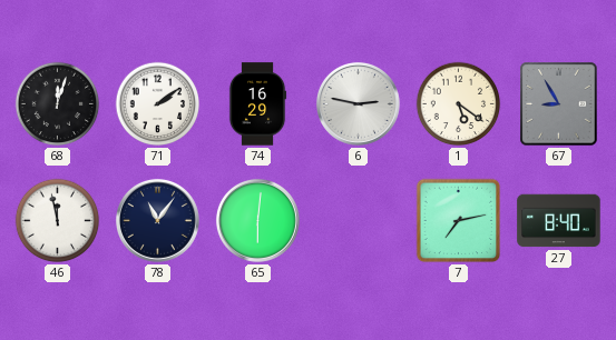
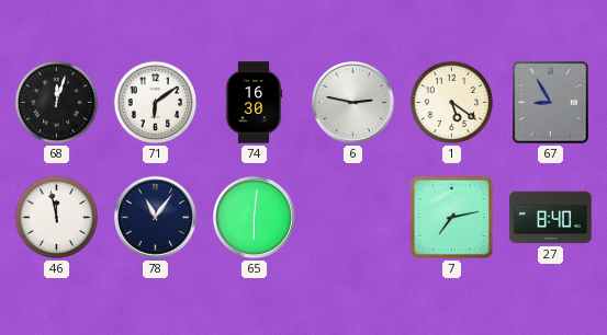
71: 2:09 -> 6:09
74: 16:29 -> 16:30
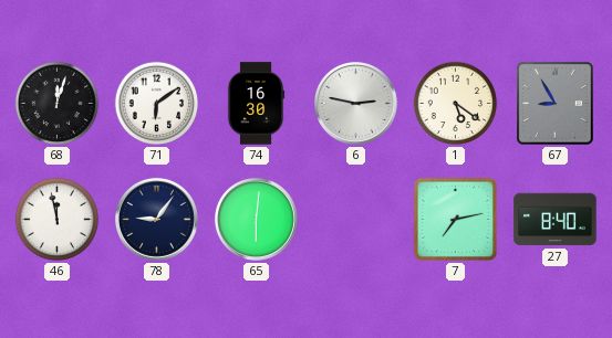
78: 11:06 -> 9:06
